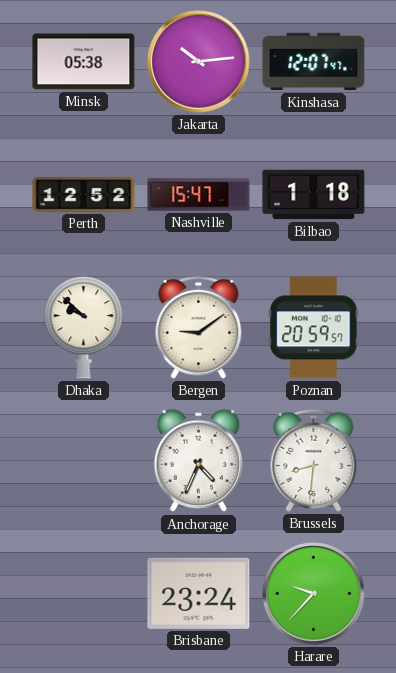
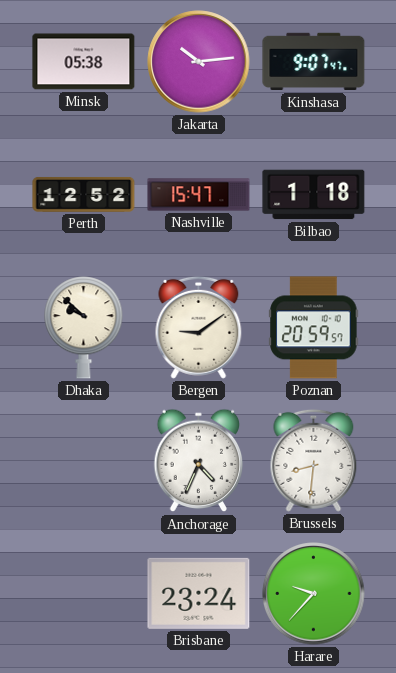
Kinshasa: 12:07 -> 9:07
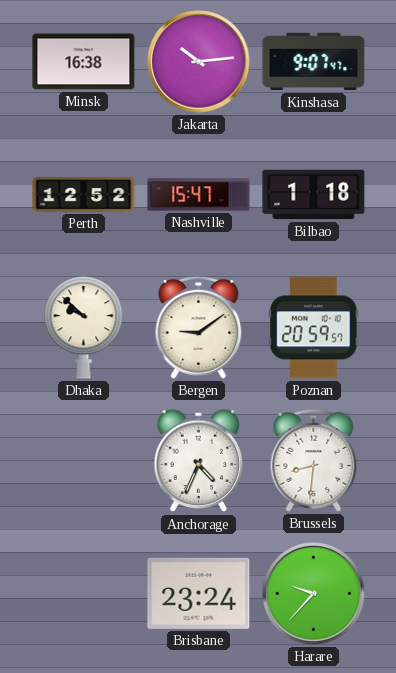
Minsk: 05:38 -> 16:38
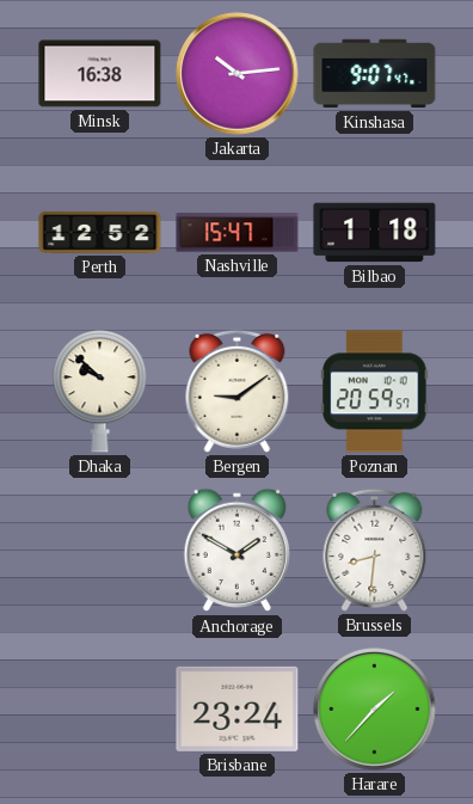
Anchorage: 4:34 -> 1:50
Harare: 9:37 -> 1:37
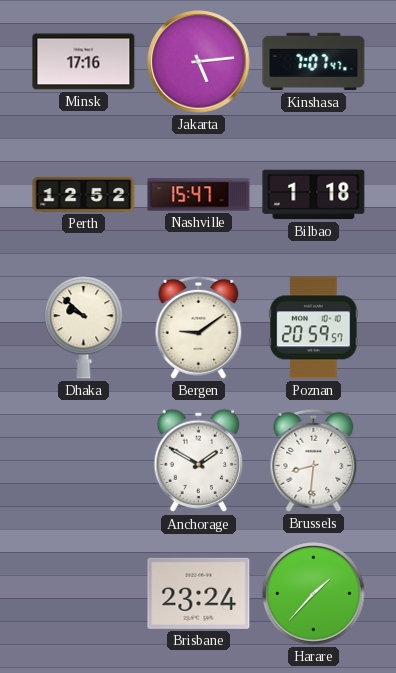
Minsk: 16:38 -> 17:16
Jakarta: 10:14 -> 5:14
Kinshasa: 9:07 -> 7:07
